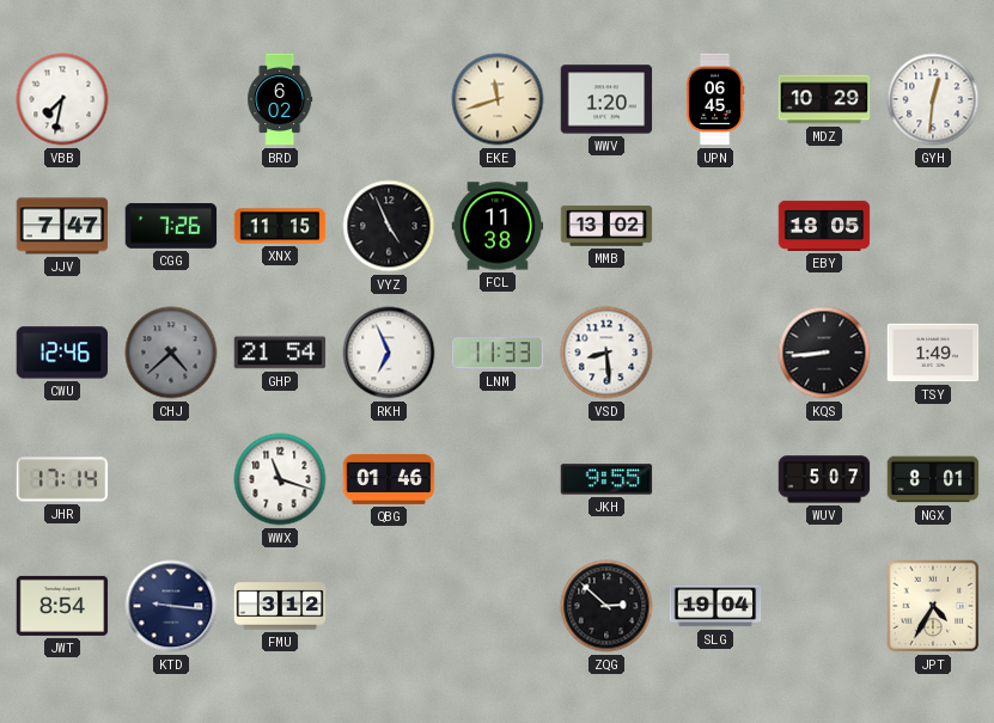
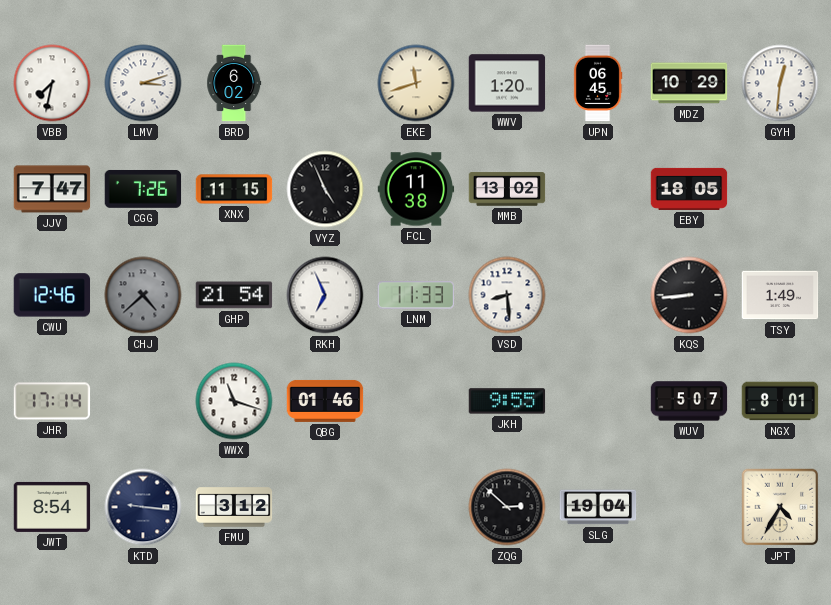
LMV: none -> 3:12
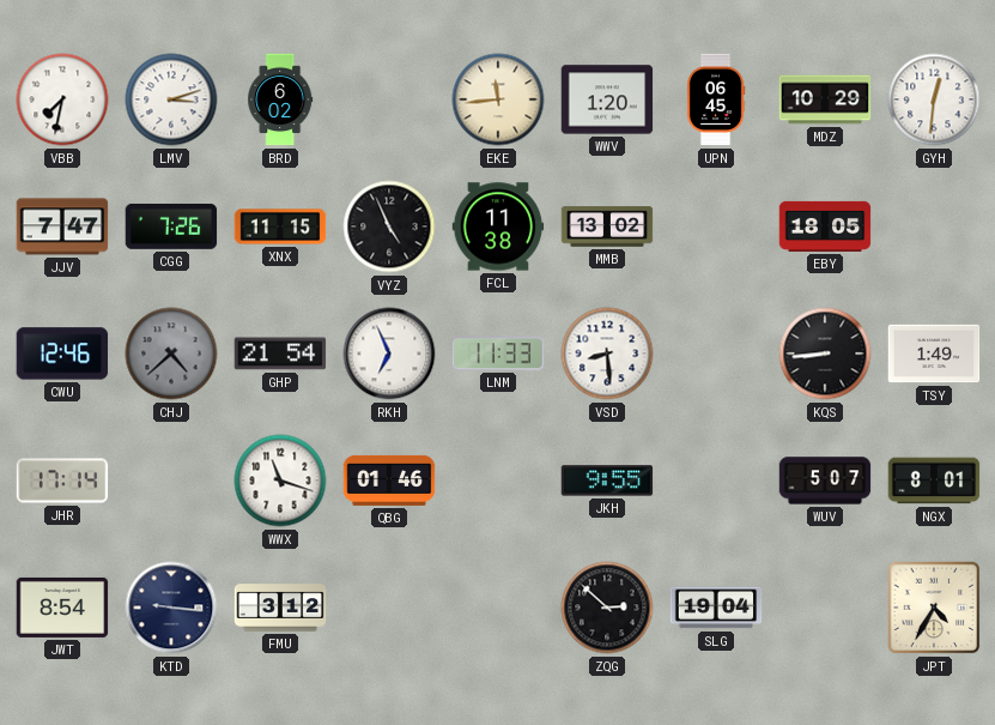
EKE: 11:42 -> 11:44
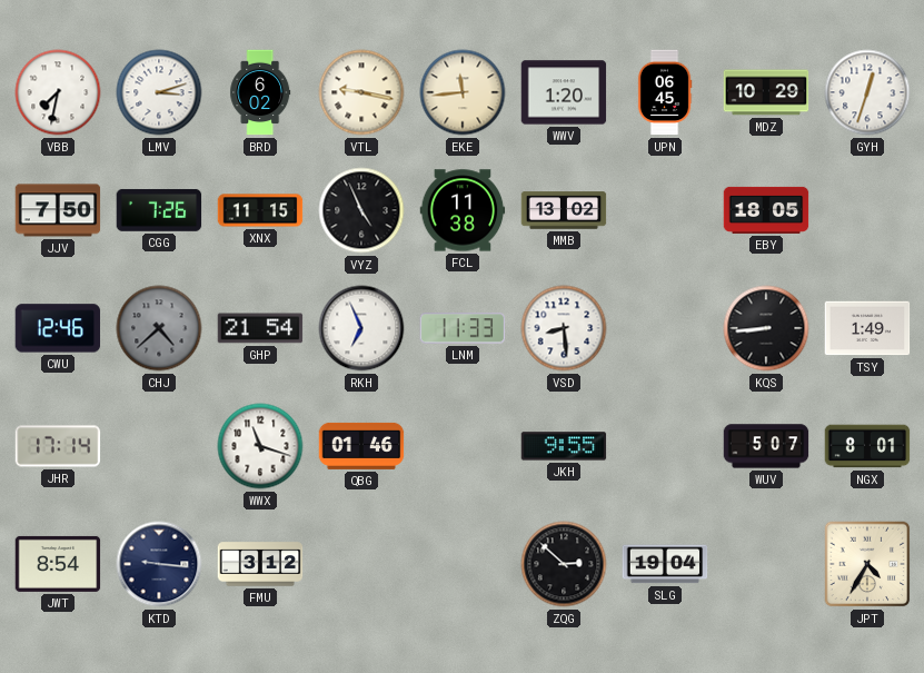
VTL: none -> 9:17
GYH: 12:31 -> 12:33
JJV: 7:47 -> 7:50
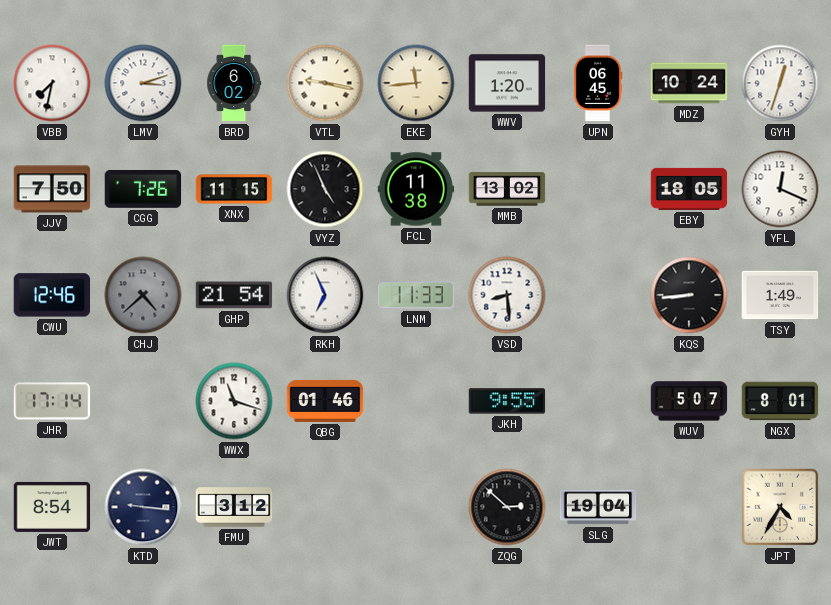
MDZ: 10:29 -> 10:24
YFL: none -> 12:19
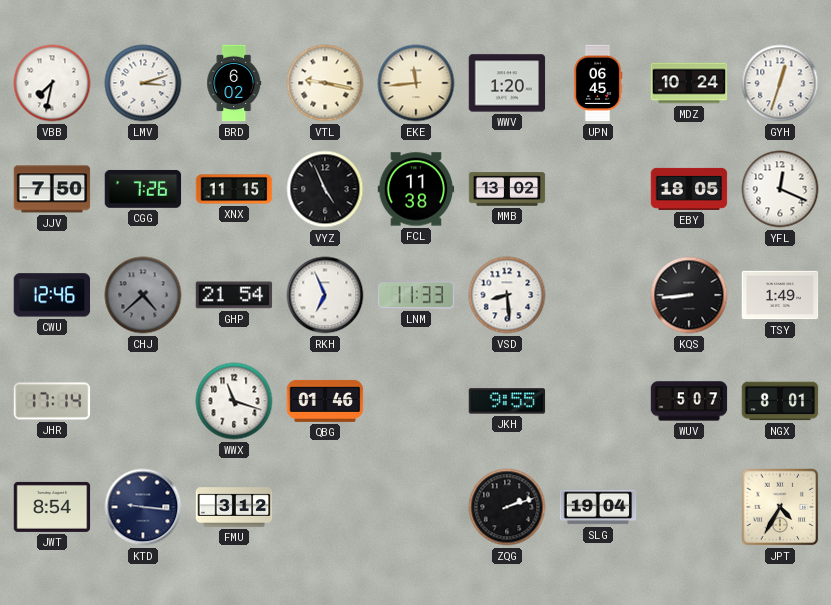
ZQG: 2:52 -> 2:12
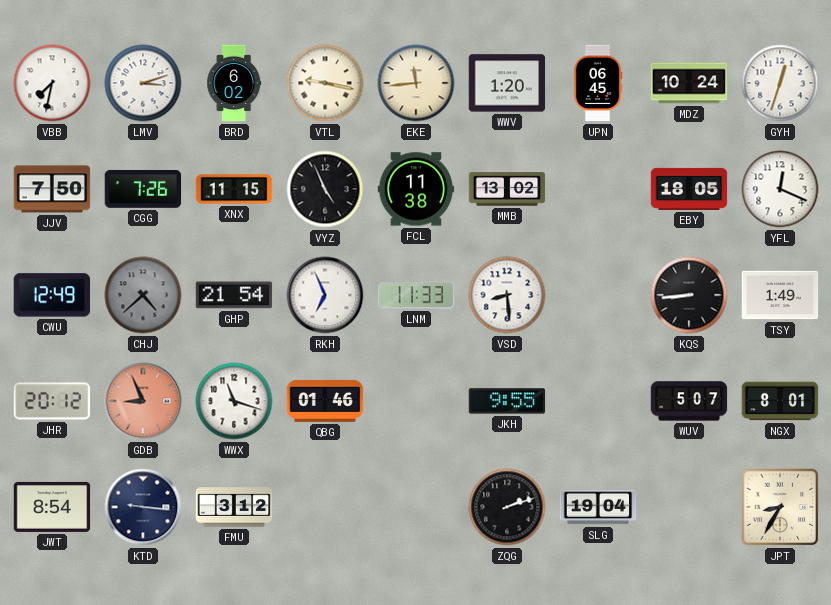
CWU: 12:46 -> 12:49
JHR: 17:14 -> 20:12
GDB: none -> 8:56
JPT: 4:35 -> 8:35
